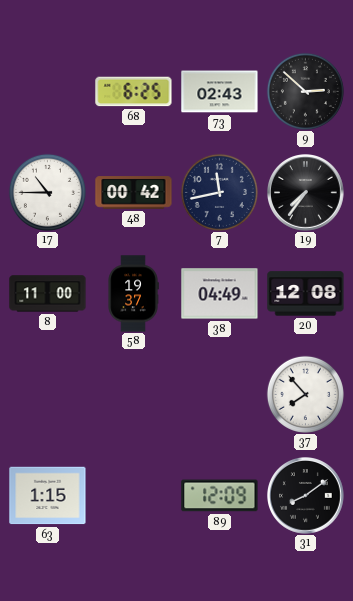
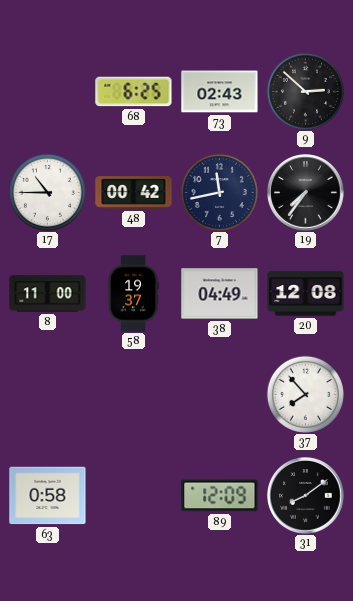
63: 1:15 -> 0:58
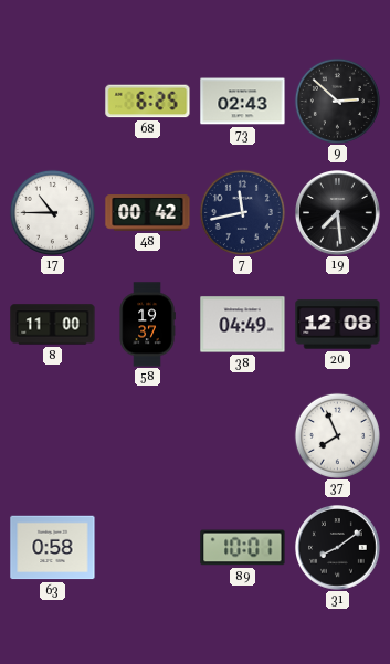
19: 7:36 -> 7:29
37: 7:53 -> 7:56
89: 12:09 -> 10:01
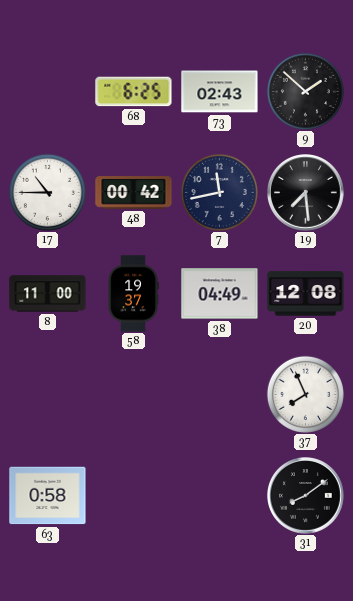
9: 2:52 -> 1:52
89: 10:01 -> none
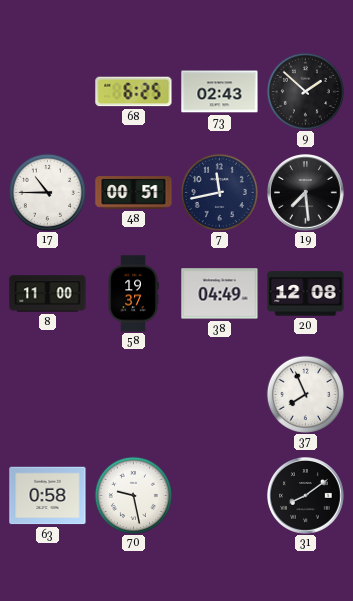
48: 00:42 -> 00:51
70: none -> 9:28
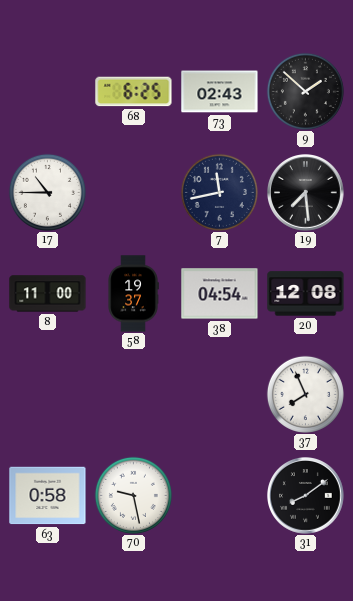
48: 00:51 -> none
38: 04:49 -> 04:54
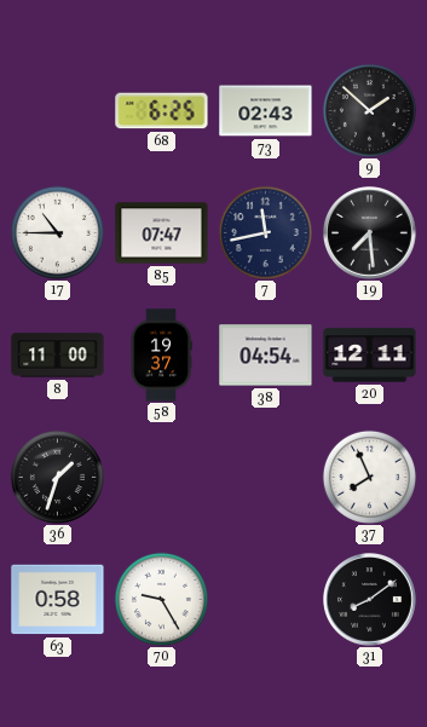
85: none -> 07:47
20: 12:08 -> 12:11
36: none -> 1:33
70: 9:28 -> 9:25
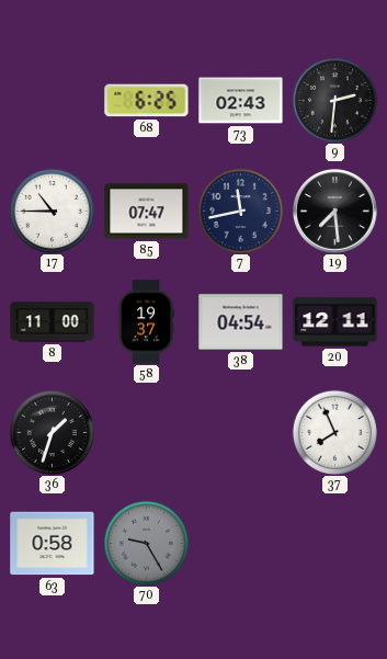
9: 1:52 -> 2:31
70 dial: white -> grey
31: 8:09 -> none
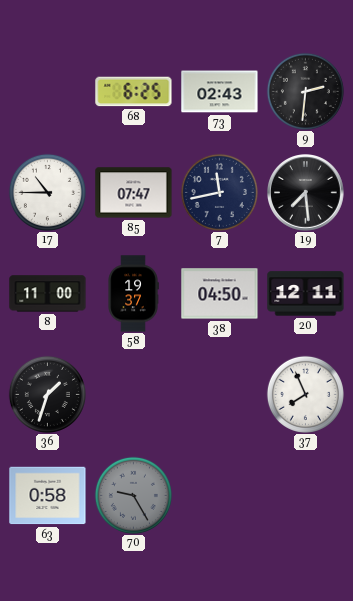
38: 04:54 -> 04:50
